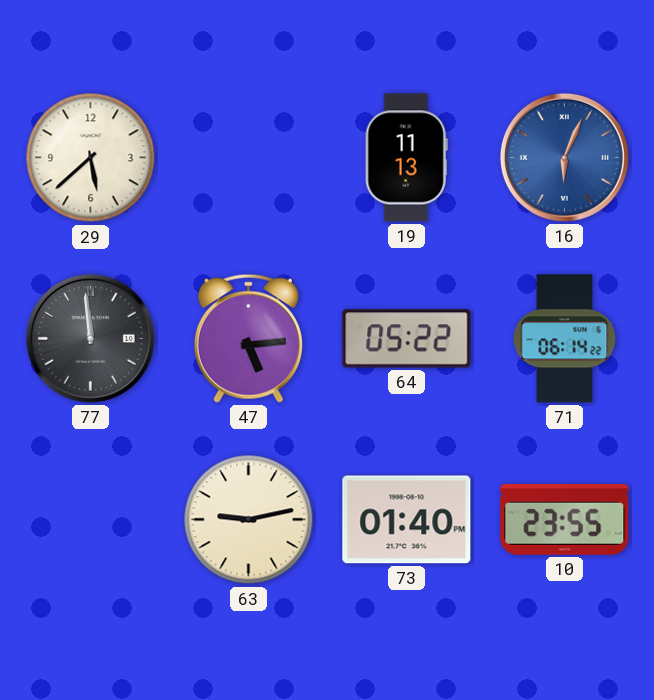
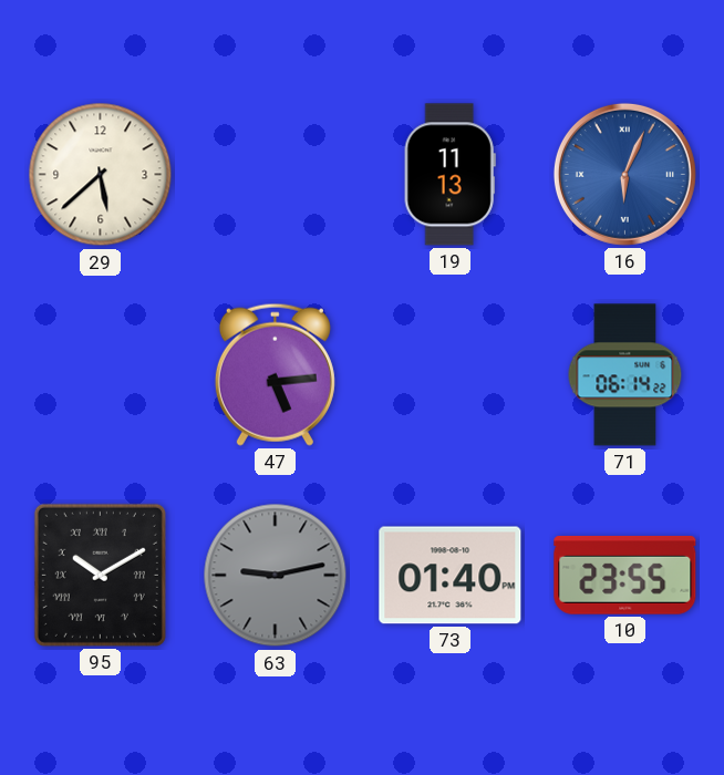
77: 11:59 -> none
64: 05:22 -> none
95: none -> 10:10
63 dial: cream -> grey
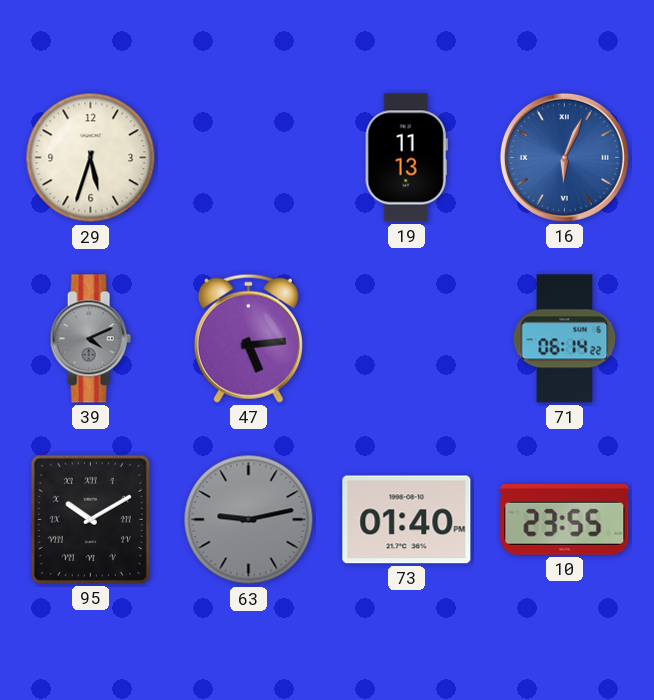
29: 5:38 -> 5:33
39: none -> 4:11
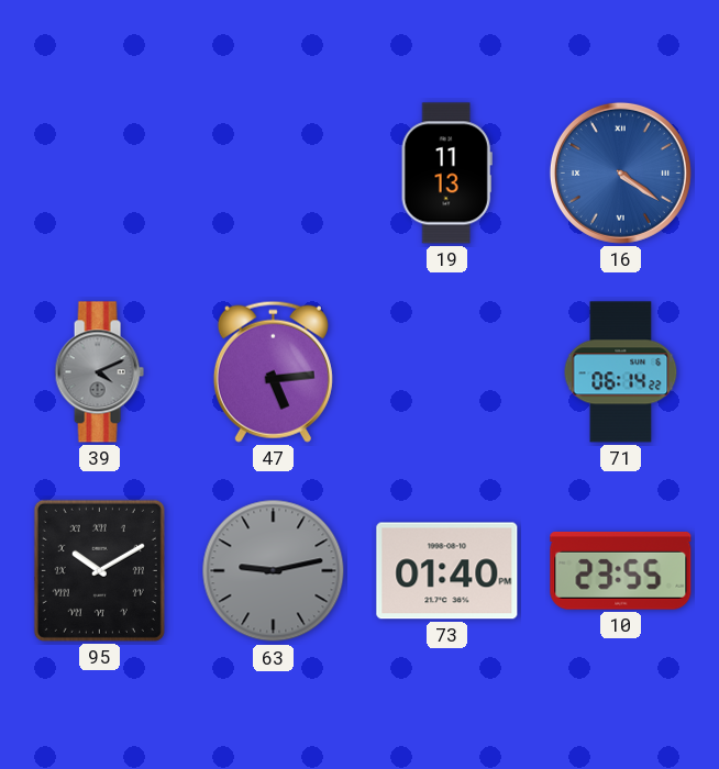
29: 5:33 -> none
16: 6:04 -> 4:21
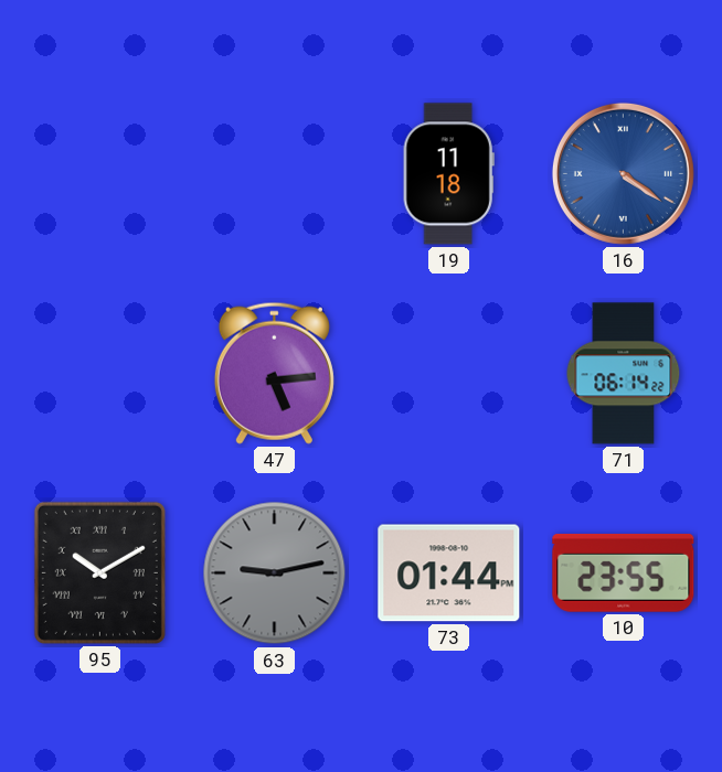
19: 11:13 -> 11:18
39: 4:11 -> none
73: 01:40 -> 01:44
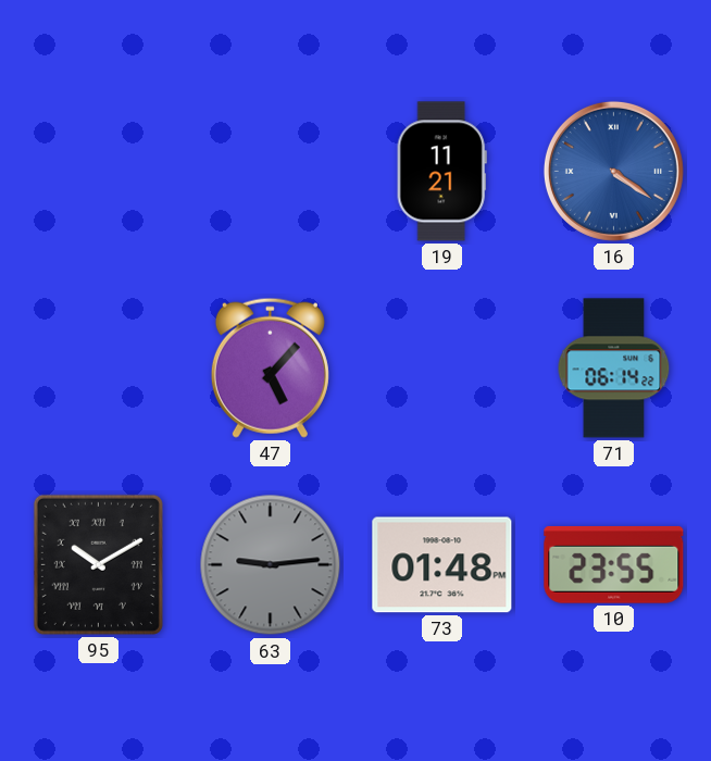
19: 11:18 -> 11:21
47: 5:14 -> 5:07
63: 9:13 -> 9:14
73: 01:44 -> 01:48
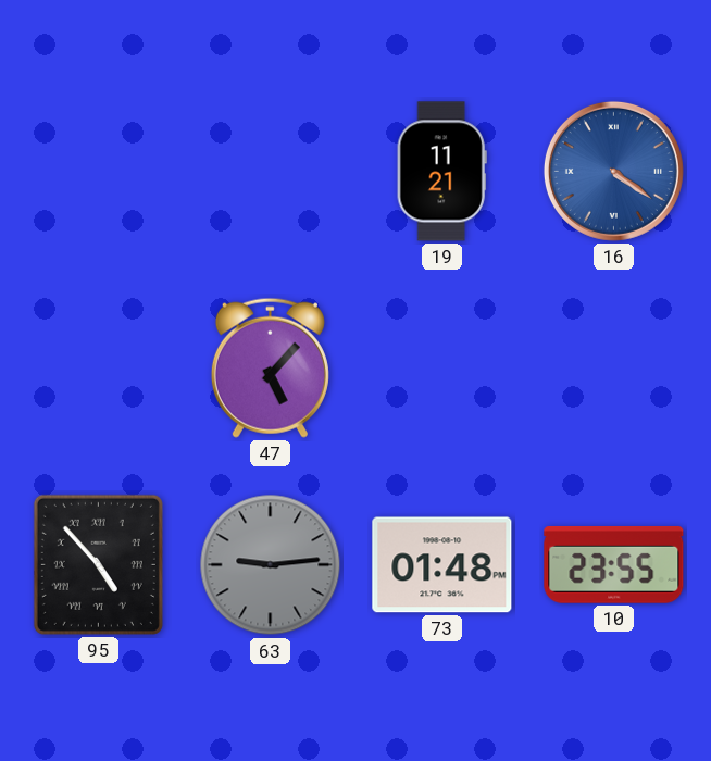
71: 06:14 -> none
95: 10:10 -> 4:53
